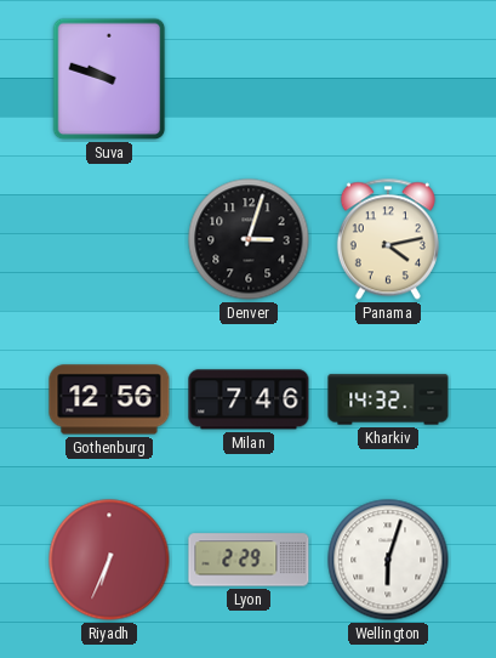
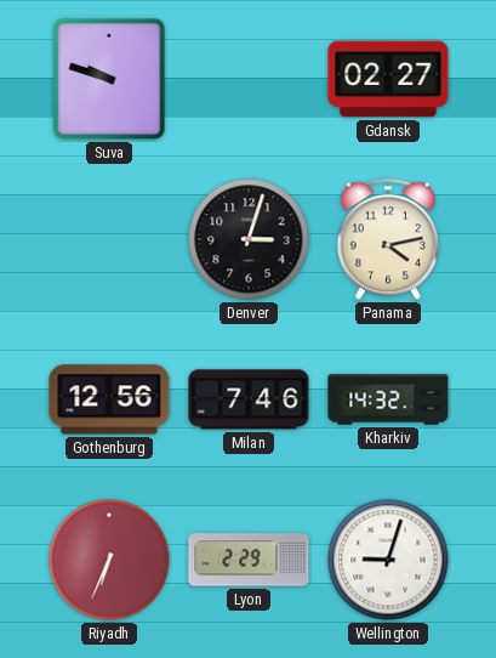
Gdansk: none -> 02:27
Wellington: 6:03 -> 9:03
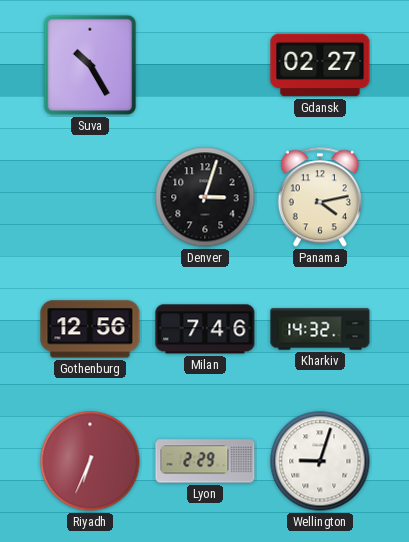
Suva: 9:48 -> 10:25
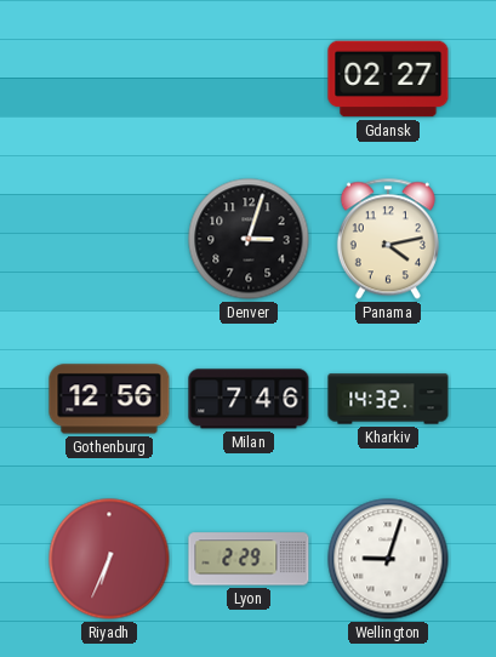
Suva: 10:25 -> none
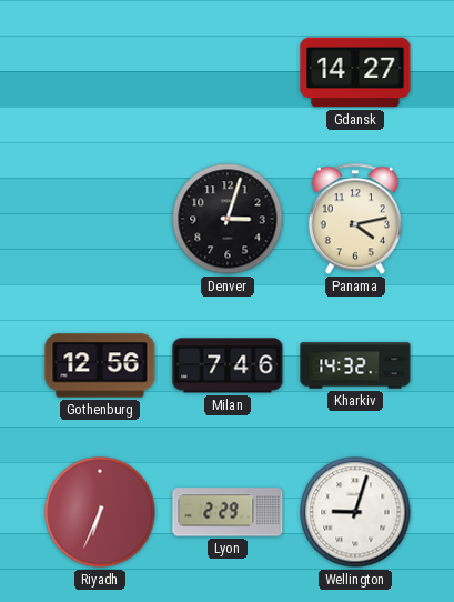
Gdansk: 02:27 -> 14:27
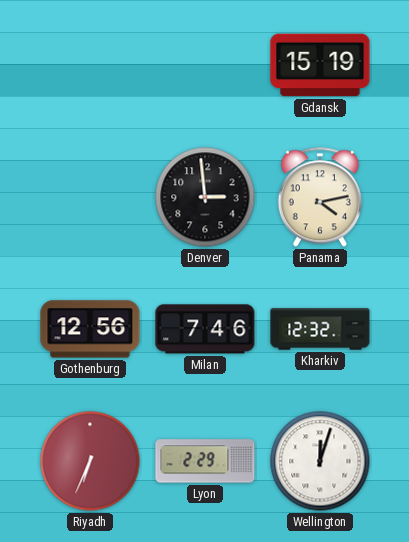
Gdansk: 14:27 -> 15:19
Denver: 3:03 -> 2:59
Kharkiv: 14:32 -> 12:32
Wellington: 9:03 -> 12:03
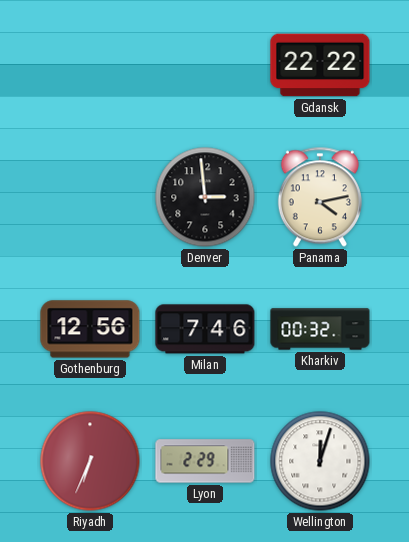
Gdansk: 15:19 -> 22:22
Kharkiv: 12:32 -> 00:32
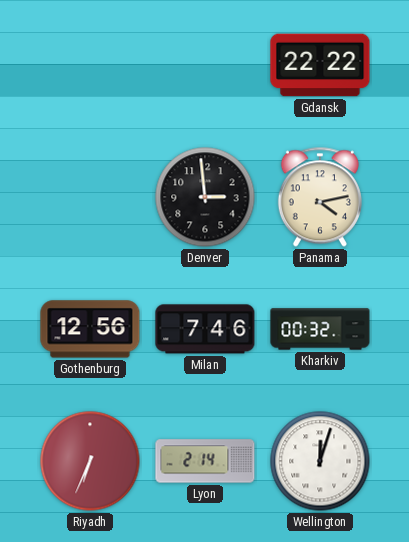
Lyon: 2:29 -> 2:14
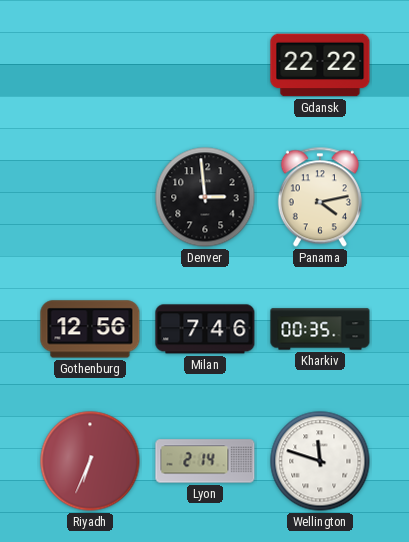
Kharkiv: 00:32 -> 00:35
Wellington: 12:03 -> 11:48
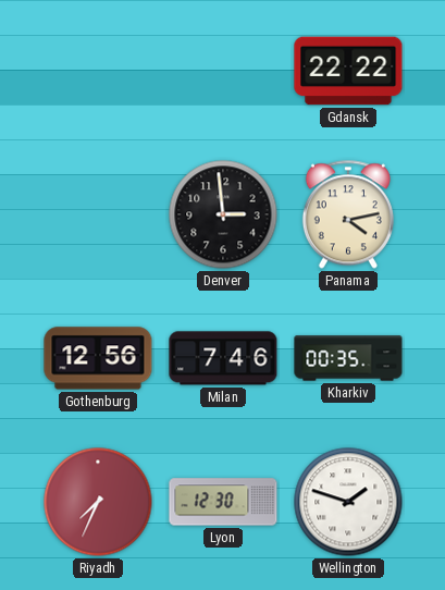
Riyadh: 6:34 -> 7:34
Lyon: 2:14 -> 12:30
Wellington: 11:48 -> 1:48
